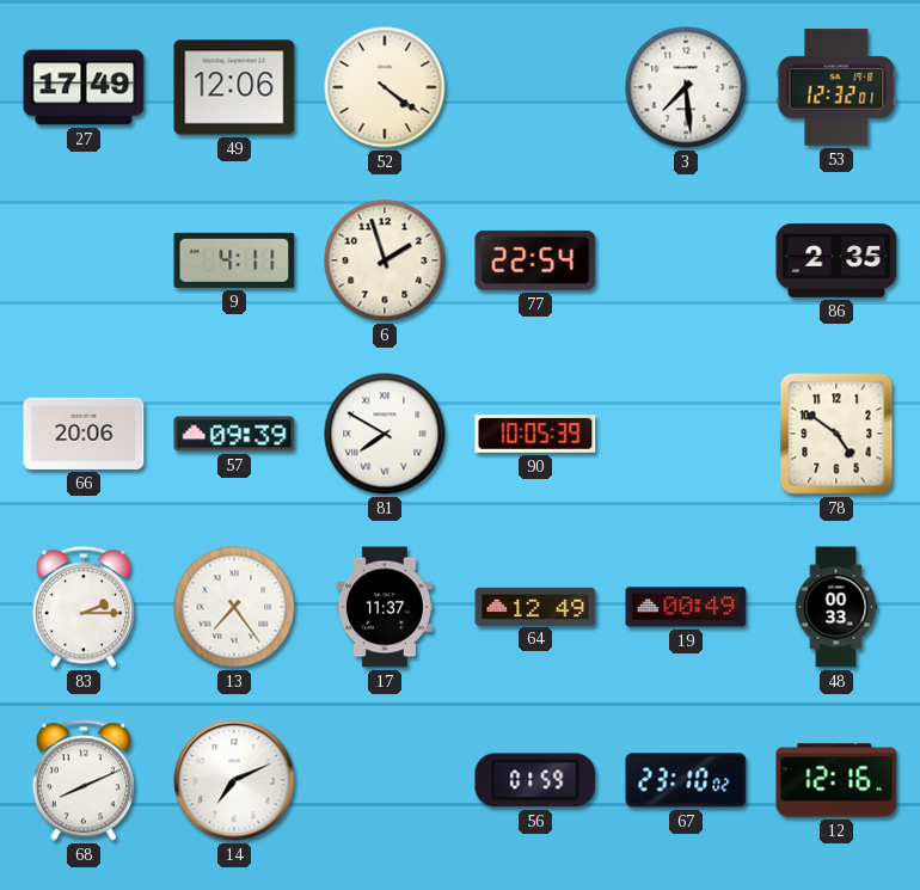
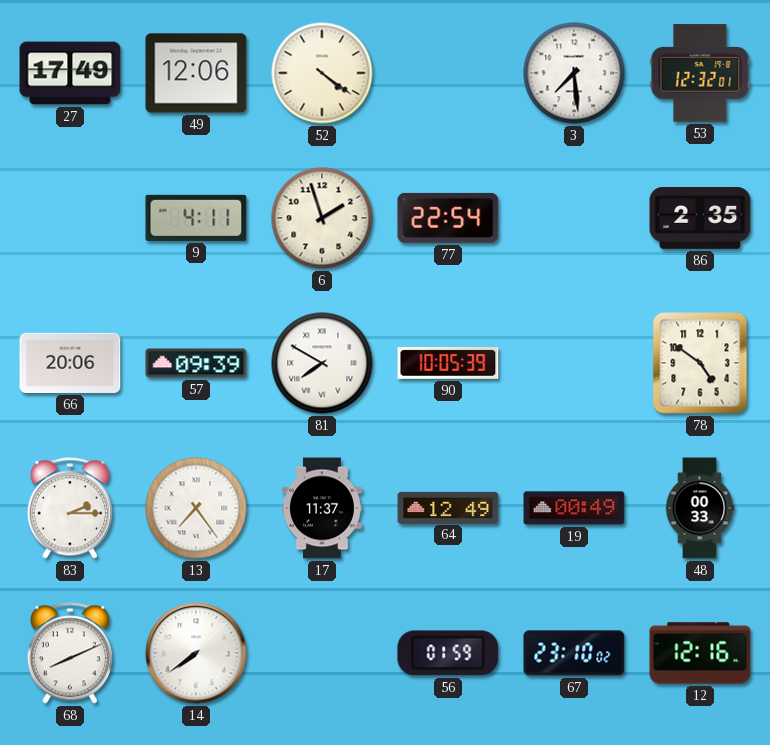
14: 7:11 -> 7:39
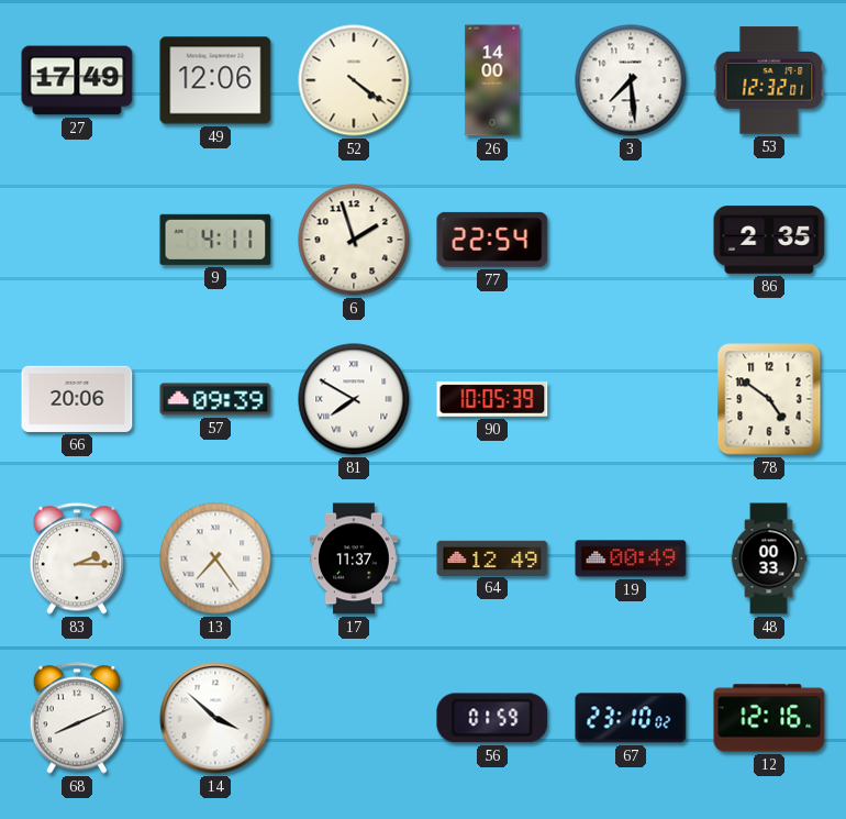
26: none -> 14:00
14: 7:39 -> 3:52
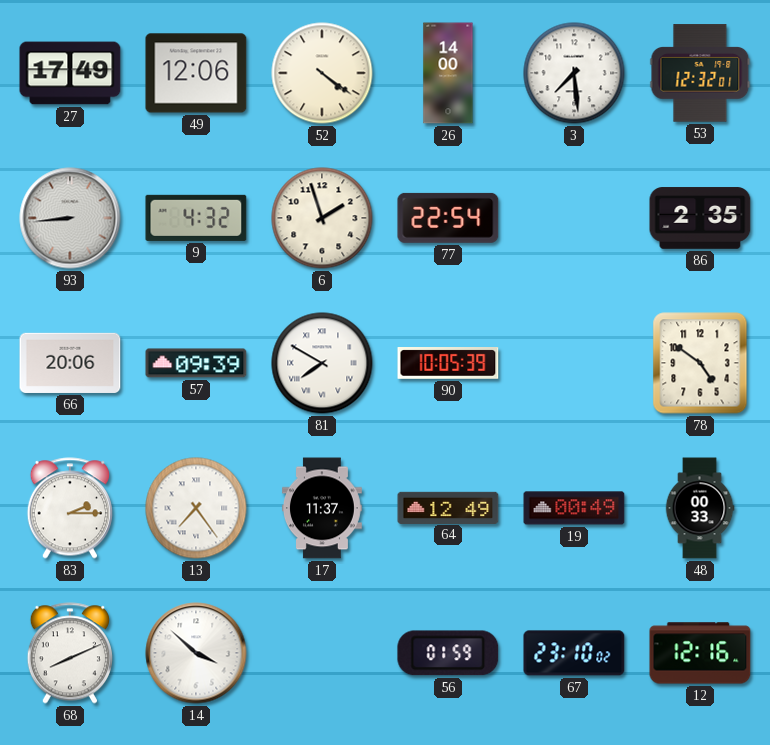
93: none -> 8:44
9: 4:11 -> 4:32
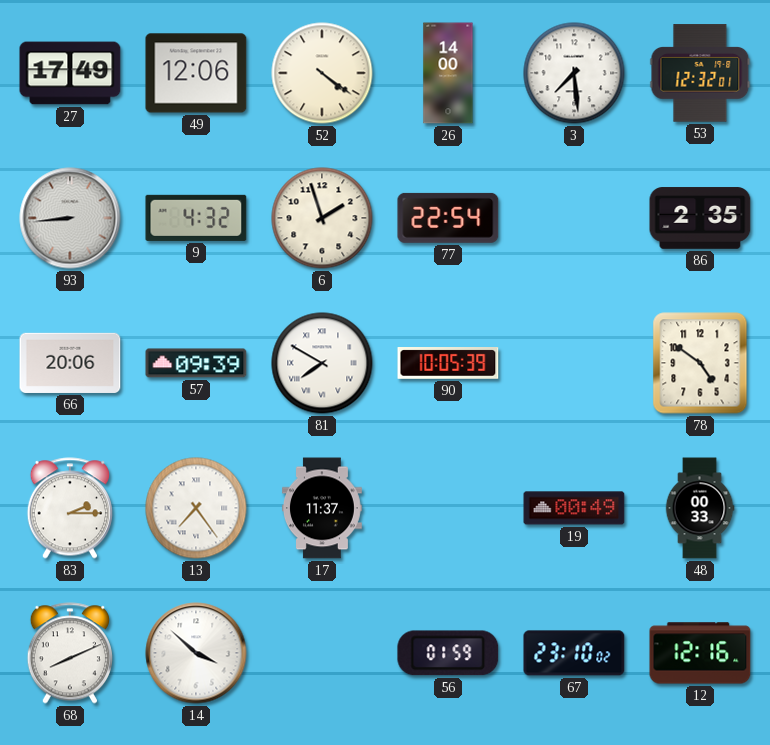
64: 12:49 -> none
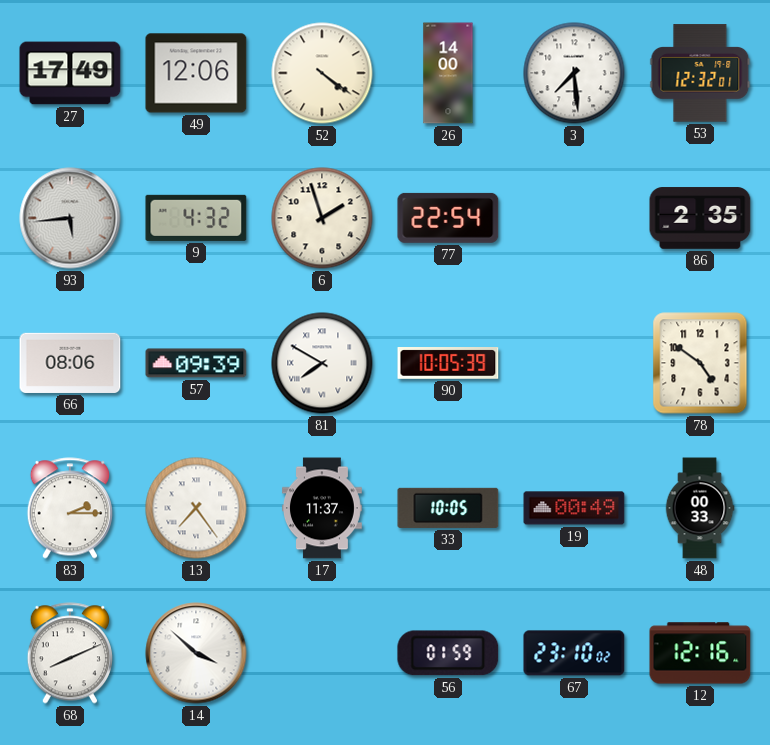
93: 8:44 -> 5:44
66: 20:06 -> 08:06
33: none -> 10:05
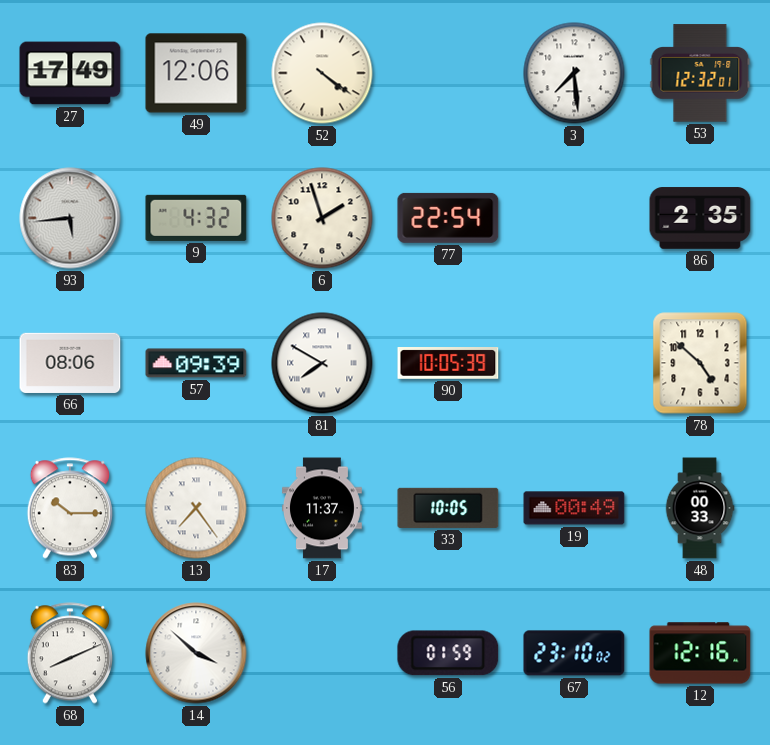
26: 14:00 -> none
78: 4:51 -> 4:52
83: 2:15 -> 10:15
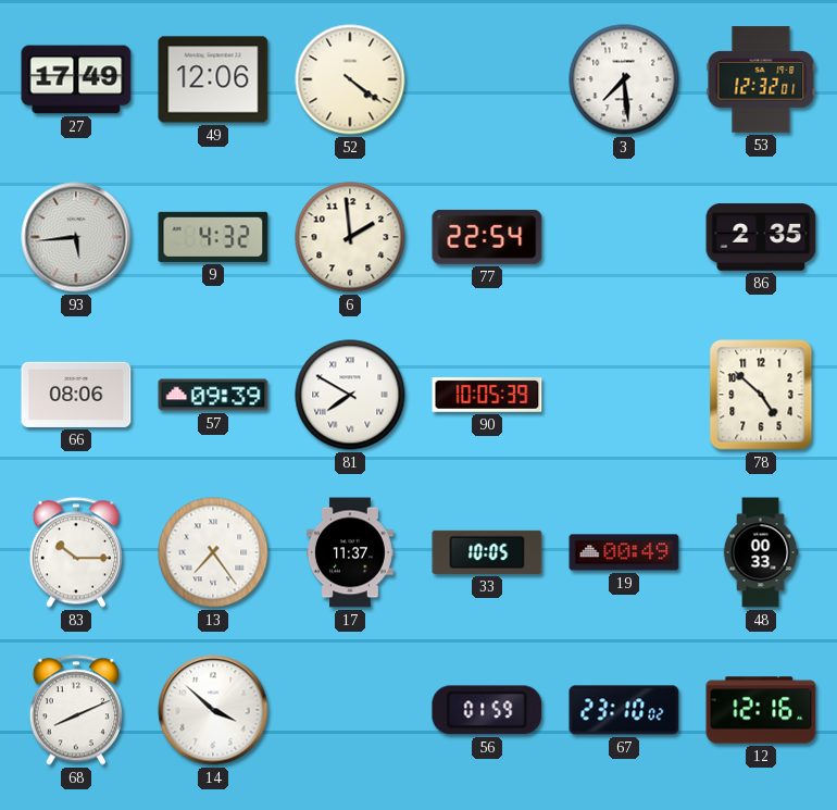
6: 1:57 -> 1:59
